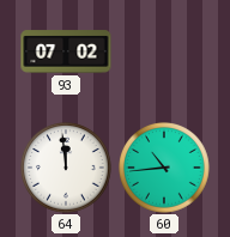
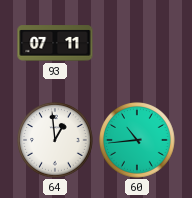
93: 07:02 -> 07:11
64: 11:59 -> 12:59
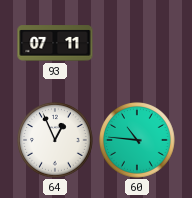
64: 12:59 -> 12:56
60: 10:44 -> 10:46
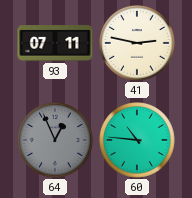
41: none -> 2:47
64 dial: white -> grey
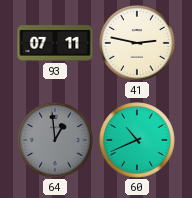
64: 12:56 -> 12:59
60: 10:46 -> 10:41
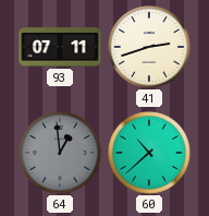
41: 2:47 -> 2:42
60: 10:41 -> 10:38
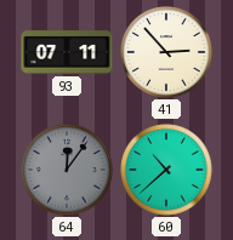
41: 2:42 -> 2:53
64: 12:59 -> 12:06
